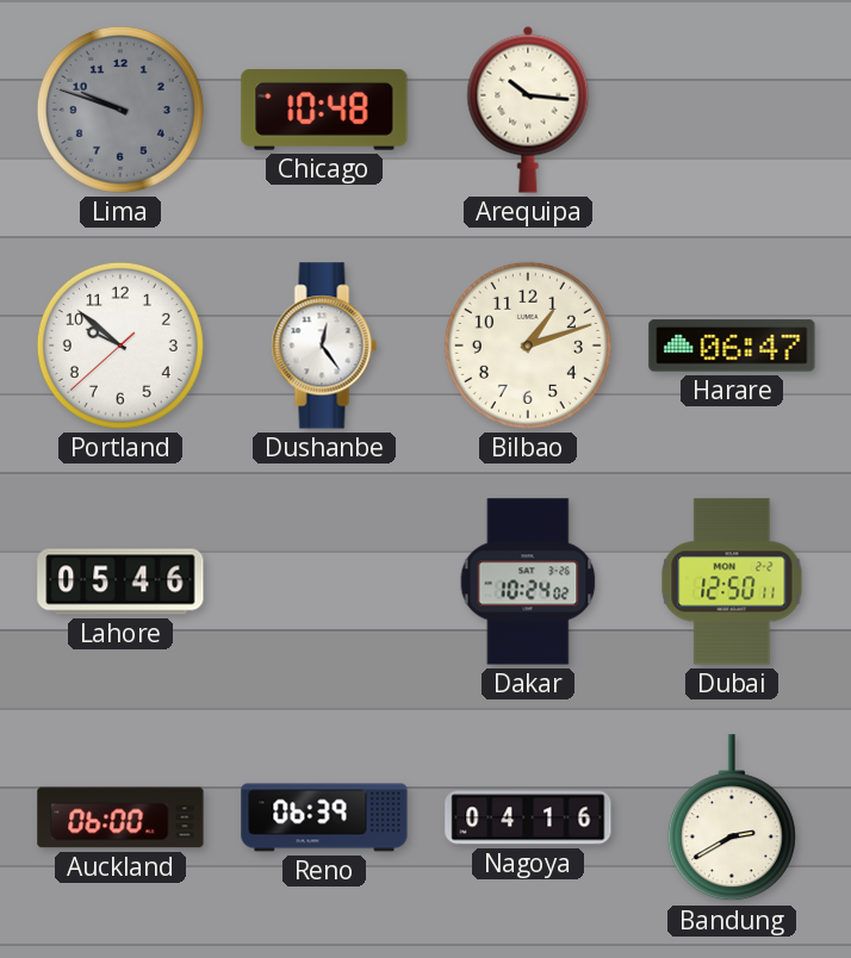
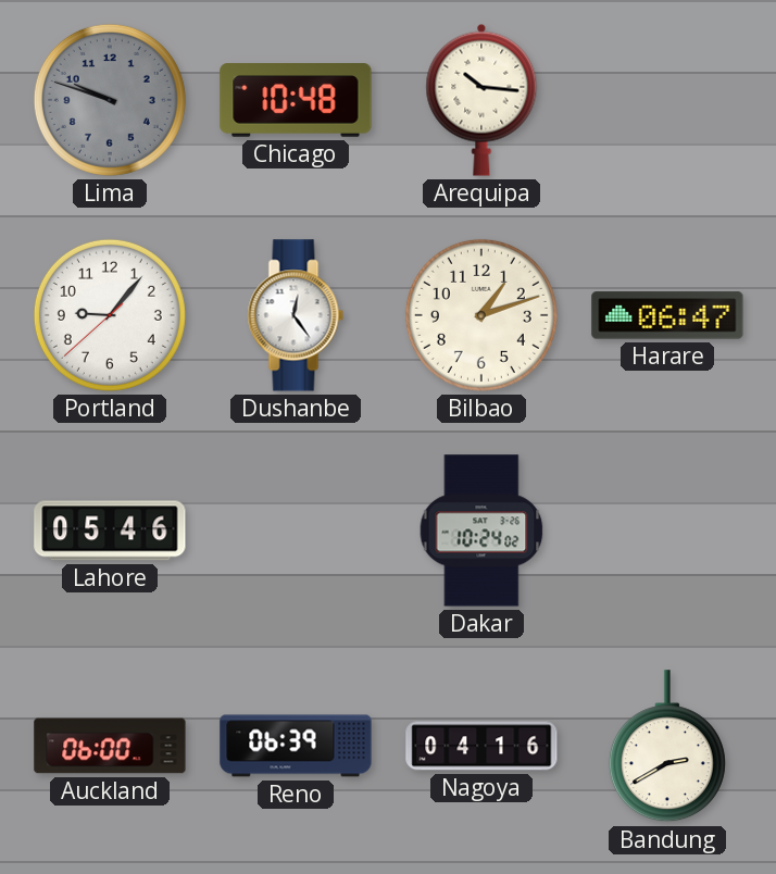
Portland: 9:51 -> 9:06
Dubai: 12:50 -> none
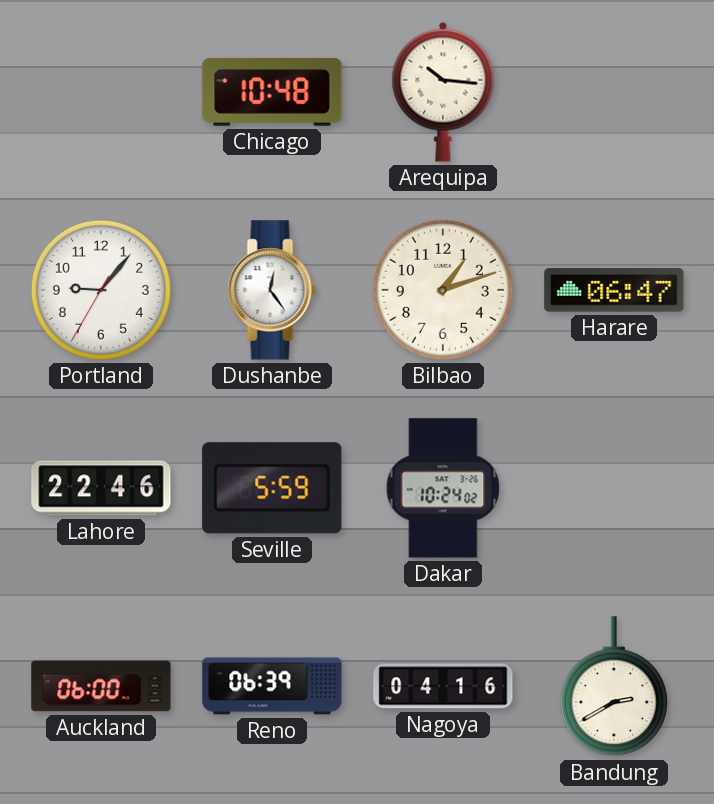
Lima: 9:48 -> none
Portland: 9:06:38 -> 9:06:35
Lahore: 05:46 -> 22:46
Seville: none -> 5:59
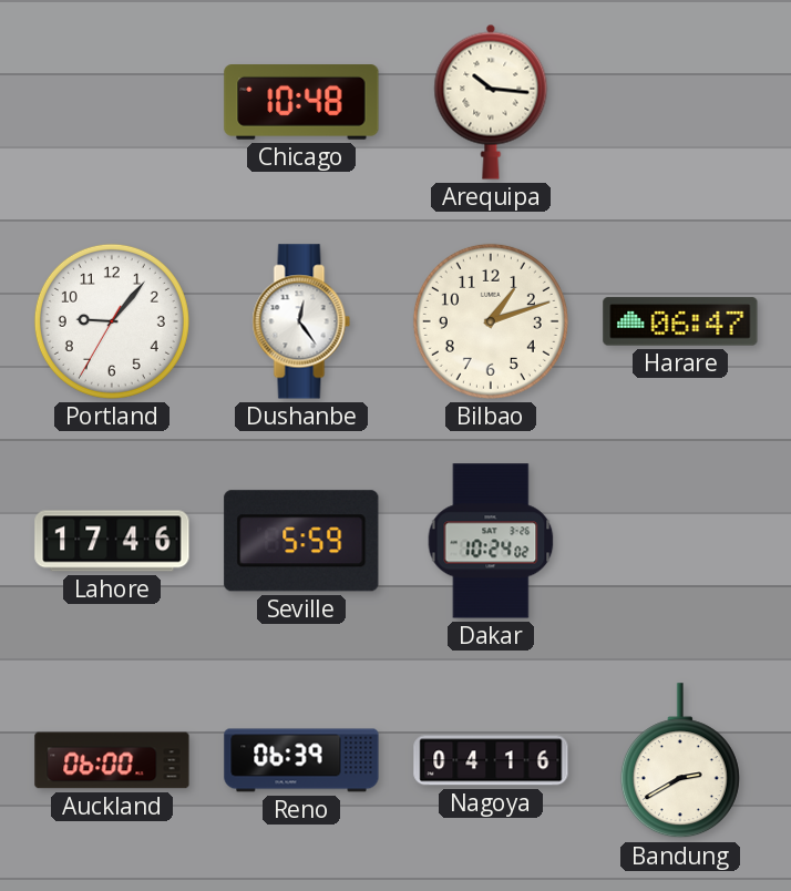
Lahore: 22:46 -> 17:46
